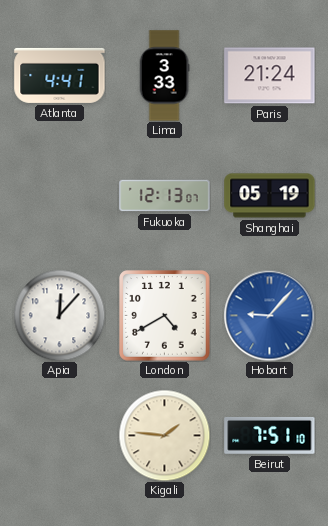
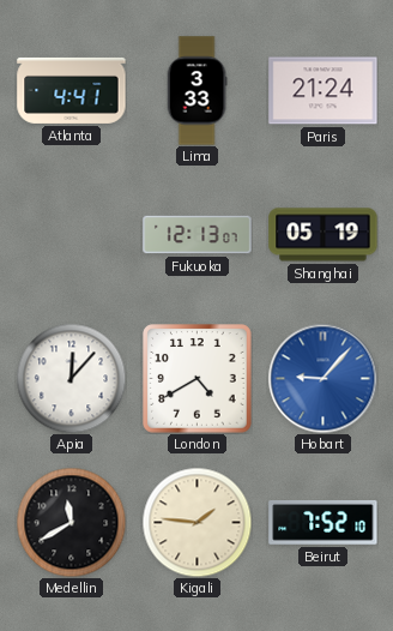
Medellin: none -> 11:40
Beirut: 7:51 -> 7:52
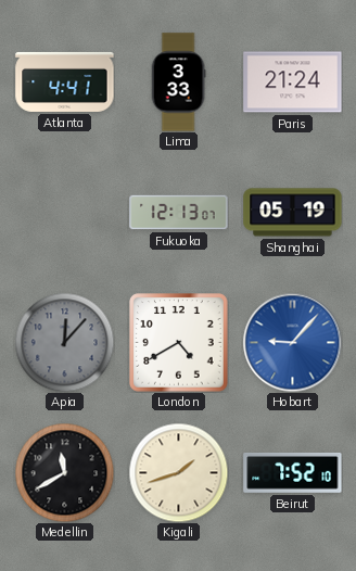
Apia dial: white -> grey
Kigali: 1:46 -> 1:42
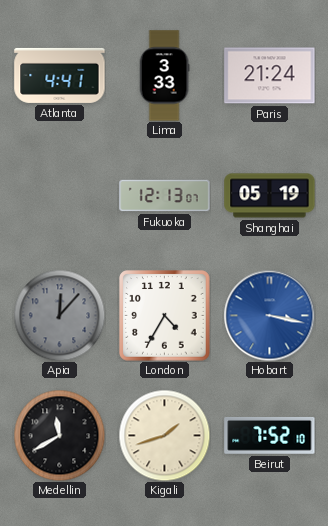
London: 4:40 -> 4:35
Hobart: 9:07 -> 3:17
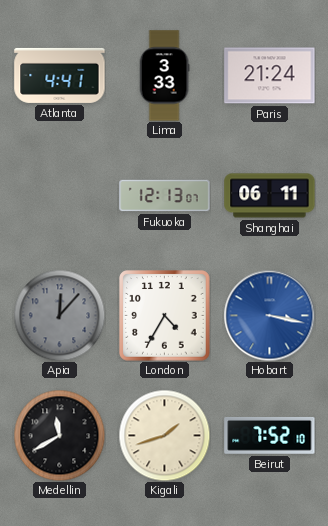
Shanghai: 05:19 -> 06:11
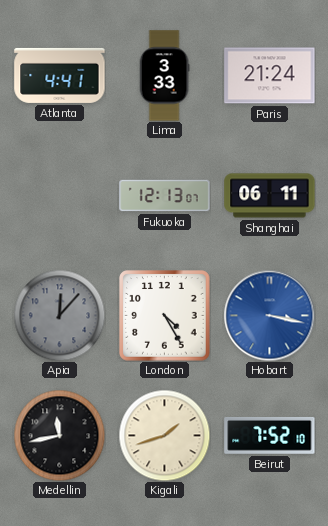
London: 4:35 -> 4:25
Medellin: 11:40 -> 11:43
